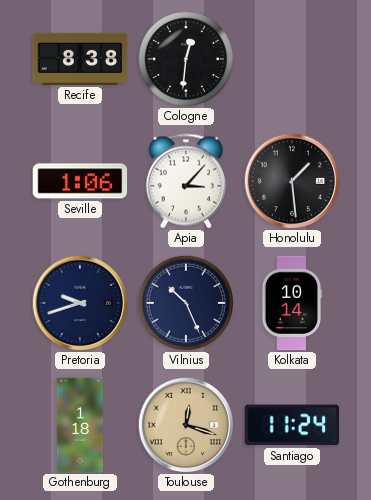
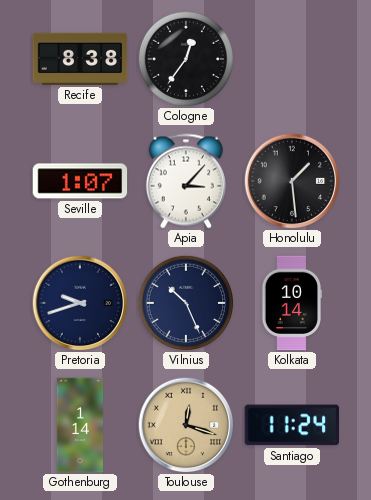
Cologne: 12:31 -> 12:36
Seville: 1:06 -> 1:07
Gothenburg: 1:18 -> 1:14
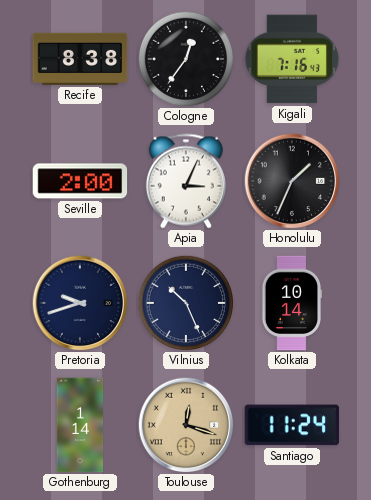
Kigali: none -> 7:16
Seville: 1:07 -> 2:00
Apia: 3:07 -> 3:04
Honolulu: 1:29 -> 1:34
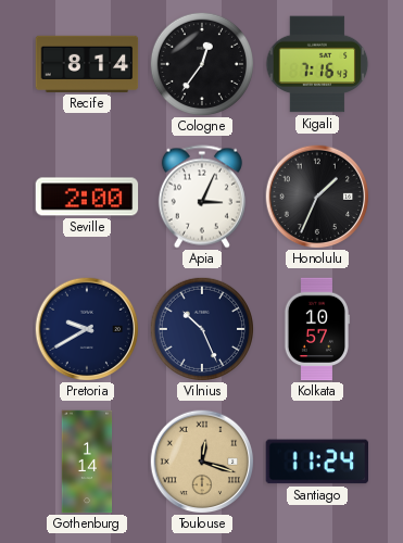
Recife: 8:38 -> 8:14
Pretoria: 9:42 -> 9:40
Kolkata: 10:14 -> 10:57
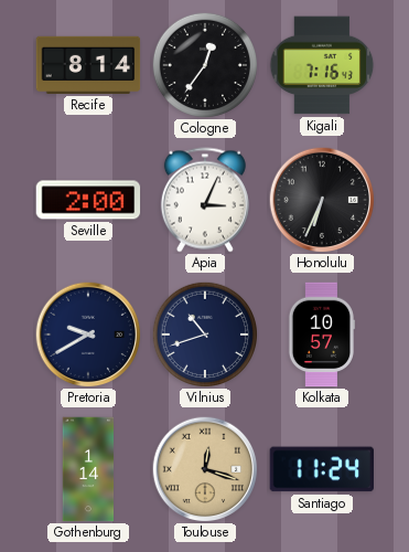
Honolulu: 1:34 -> 6:34
Vilnius: 10:26 -> 10:42
